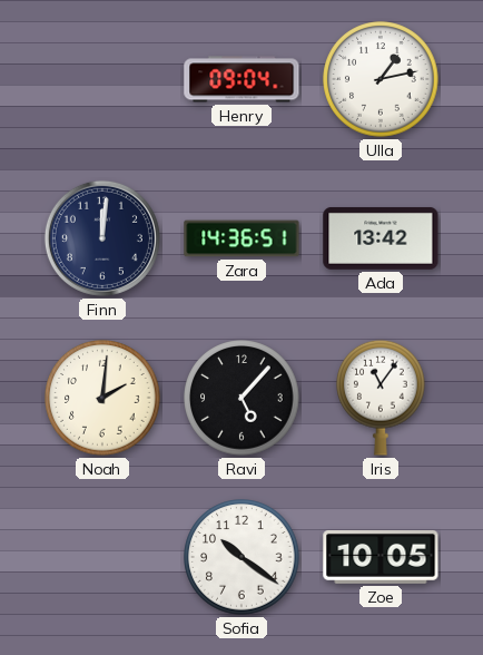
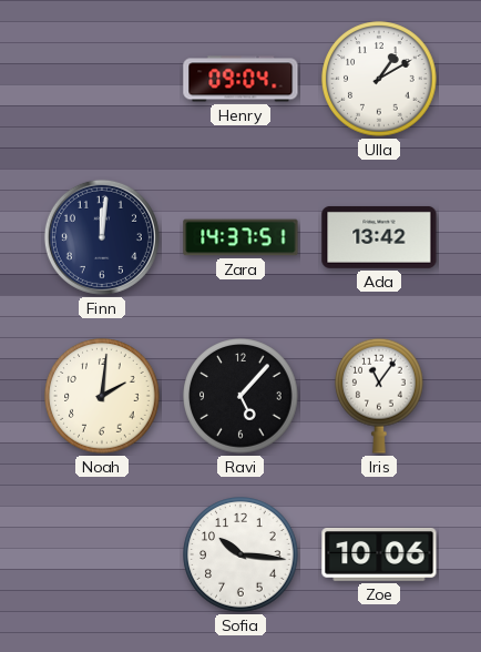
Ulla: 1:13 -> 1:10
Zara: 14:36 -> 14:37
Sofia: 10:21 -> 10:16
Zoe: 10:05 -> 10:06
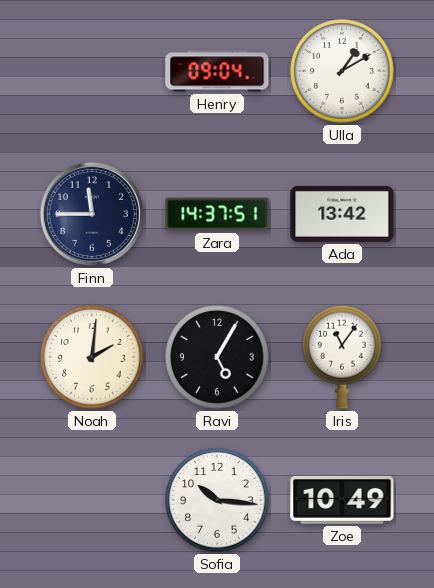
Finn: 12:01 -> 11:45
Ravi: 5:07 -> 5:05
Zoe: 10:06 -> 10:49
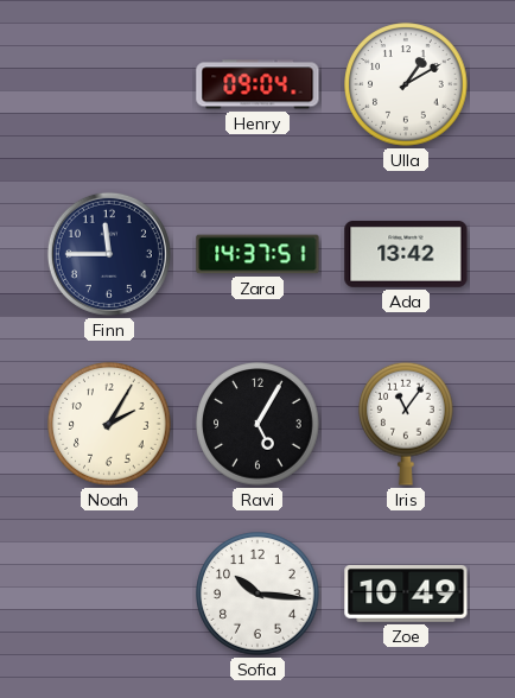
Noah: 2:01 -> 2:05
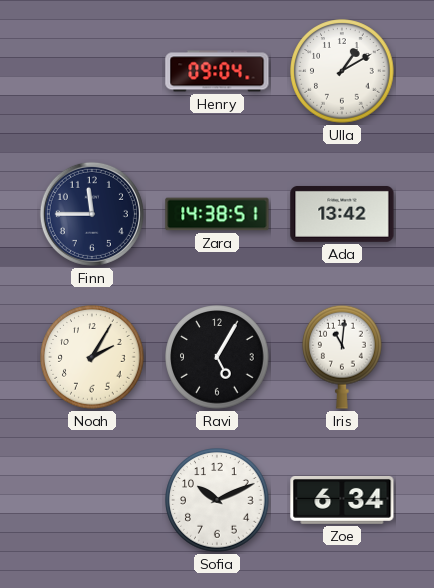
Zara: 14:37 -> 14:38
Iris: 11:06 -> 11:01
Sofia: 10:16 -> 10:11
Zoe: 10:49 -> 6:34
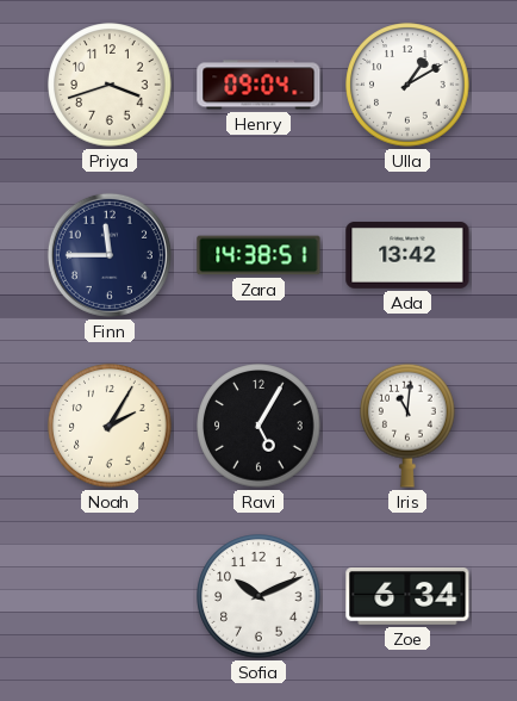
Priya: none -> 3:42
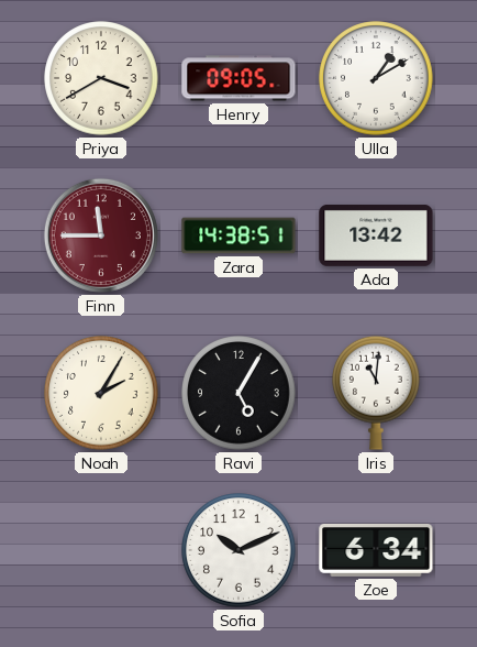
Priya: 3:42 -> 3:40
Henry: 09:04 -> 09:05
Finn dial: navy -> burgundy
